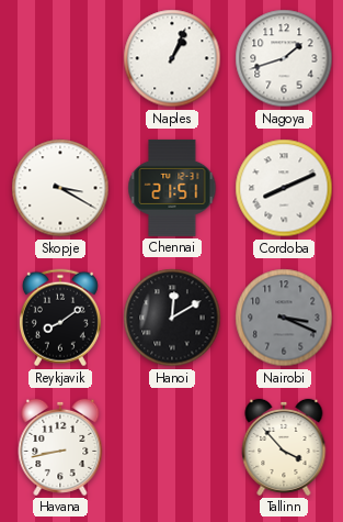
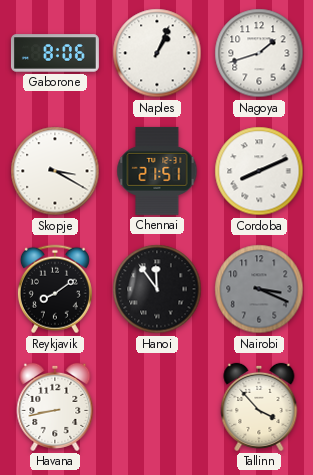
Gaborone: none -> 8:06
Hanoi: 12:10 -> 11:54
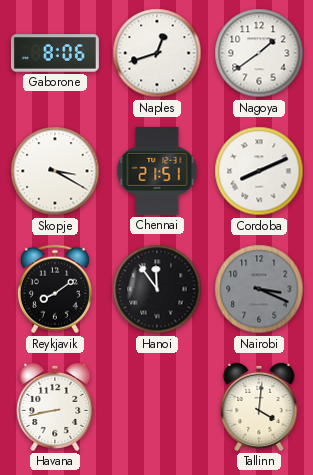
Naples: 1:04 -> 12:42
Nagoya: 1:42 -> 1:39
Tallinn: 3:53 -> 4:01
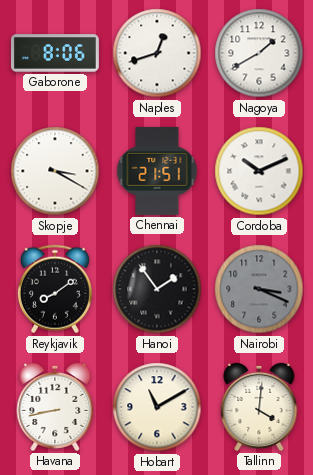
Nagoya: 1:39 -> 1:40
Cordoba: 8:11 -> 10:11
Hanoi: 11:54 -> 1:54
Hobart: none -> 11:10
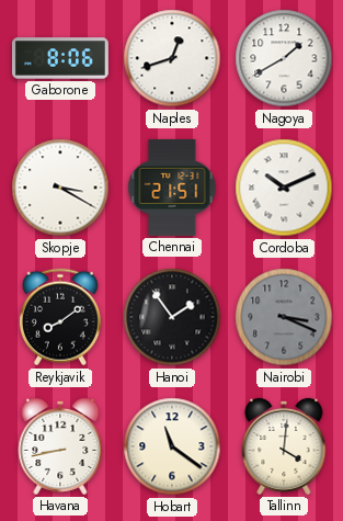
Hobart: 11:10 -> 11:21
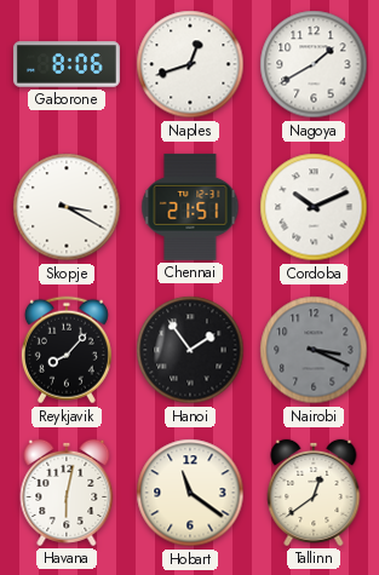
Reykjavik: 8:09 -> 8:07
Havana: 8:43 -> 6:02
Tallinn: 4:01 -> 12:39
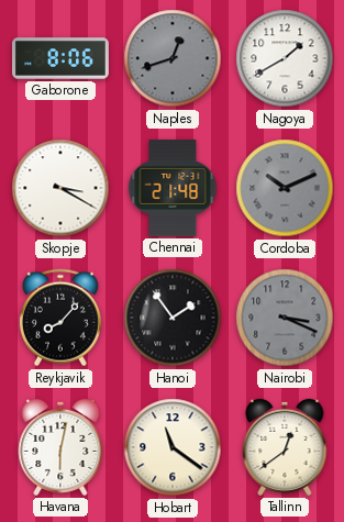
Naples dial: white -> grey
Chennai: 21:51 -> 21:48
Cordoba dial: white -> grey
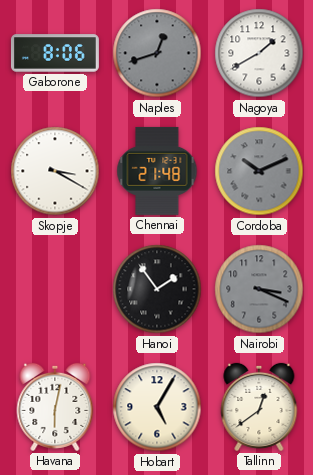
Reykjavik: 8:07 -> none
Hobart: 11:21 -> 5:05
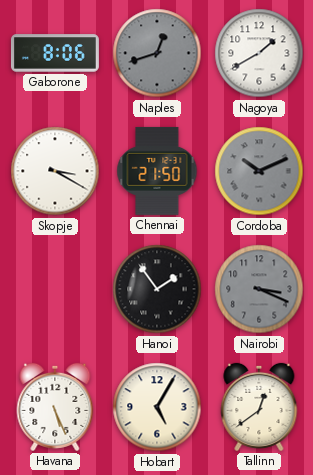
Chennai: 21:48 -> 21:50
Havana: 6:02 -> 5:26
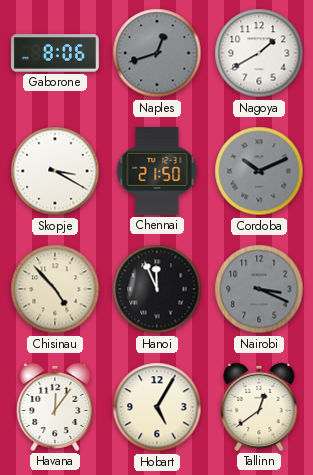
Chisinau: none -> 4:53
Hanoi: 1:54 -> 11:56
Havana: 5:26 -> 12:06
